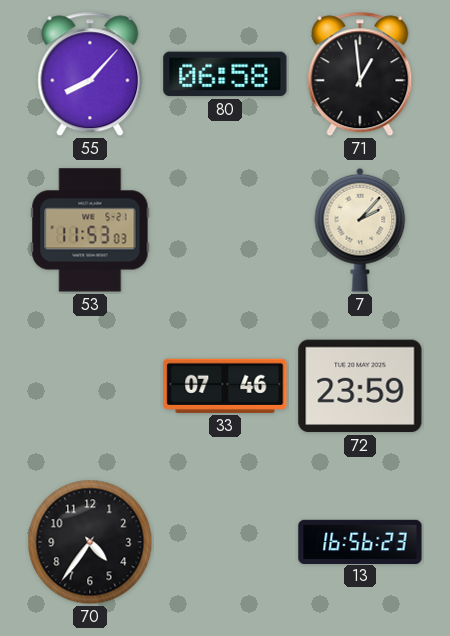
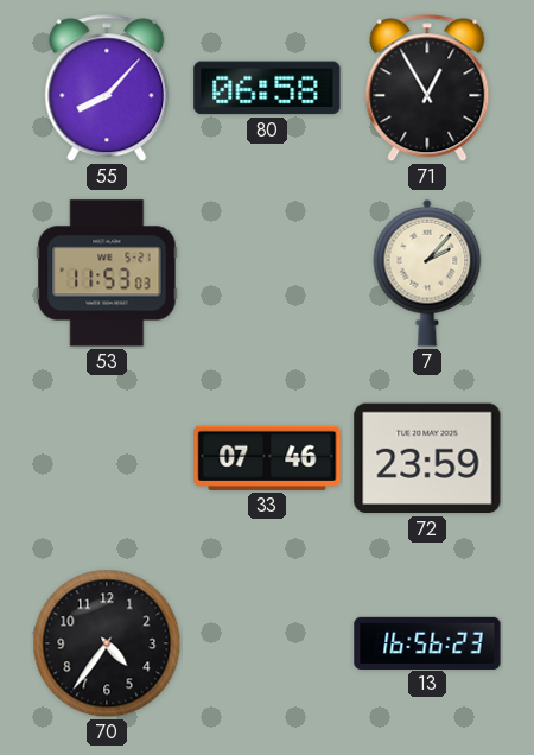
71: 12:59 -> 12:55
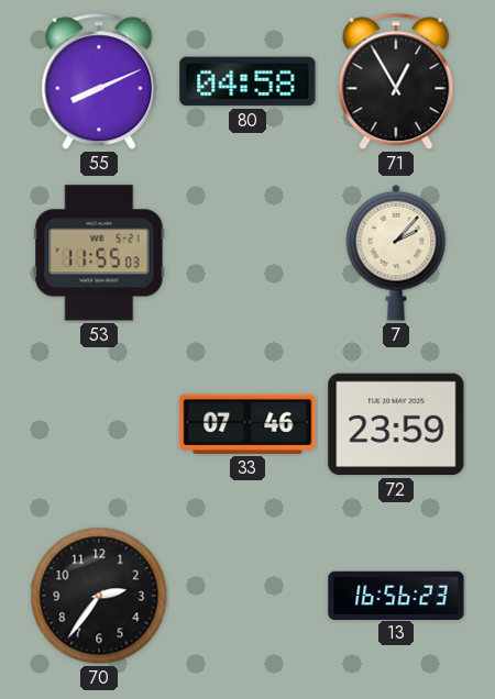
55: 8:07 -> 8:11
80: 06:58 -> 04:58
53: 11:53 -> 11:55
70: 4:36 -> 2:36
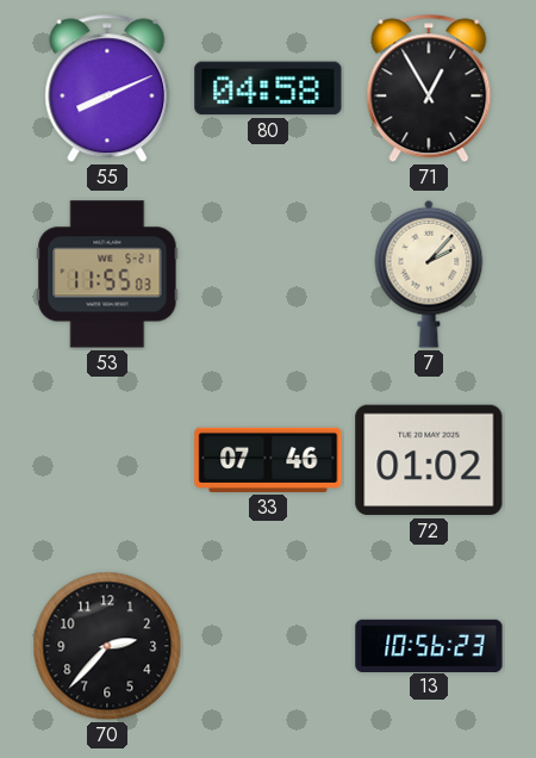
72: 23:59 -> 01:02
70: 2:36 -> 2:37
13: 16:56 -> 10:56
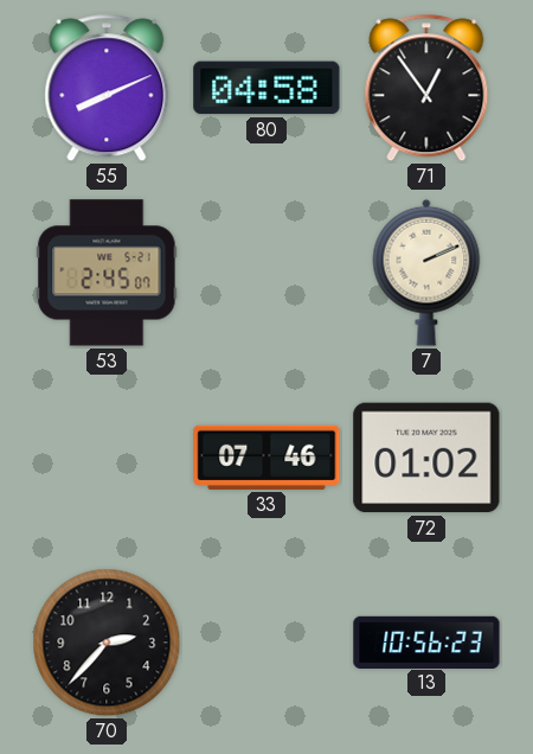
71: 12:55 -> 12:54
53: 11:55 -> 2:45
7: 2:07 -> 2:11
